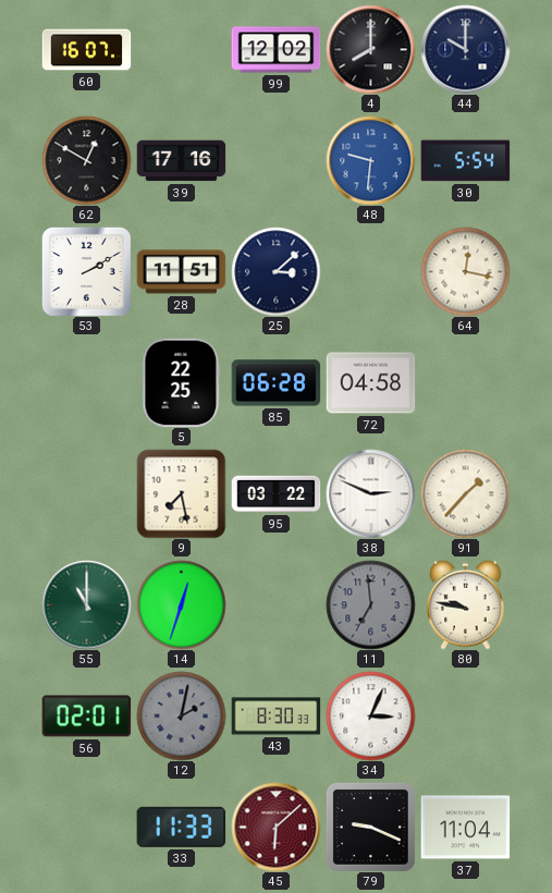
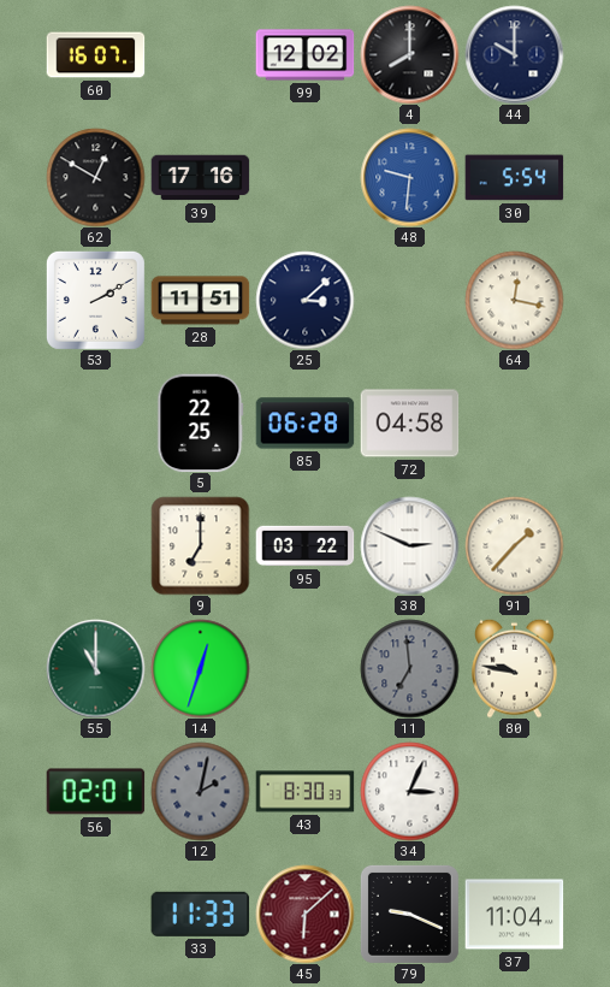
9: 7:28 -> 7:00
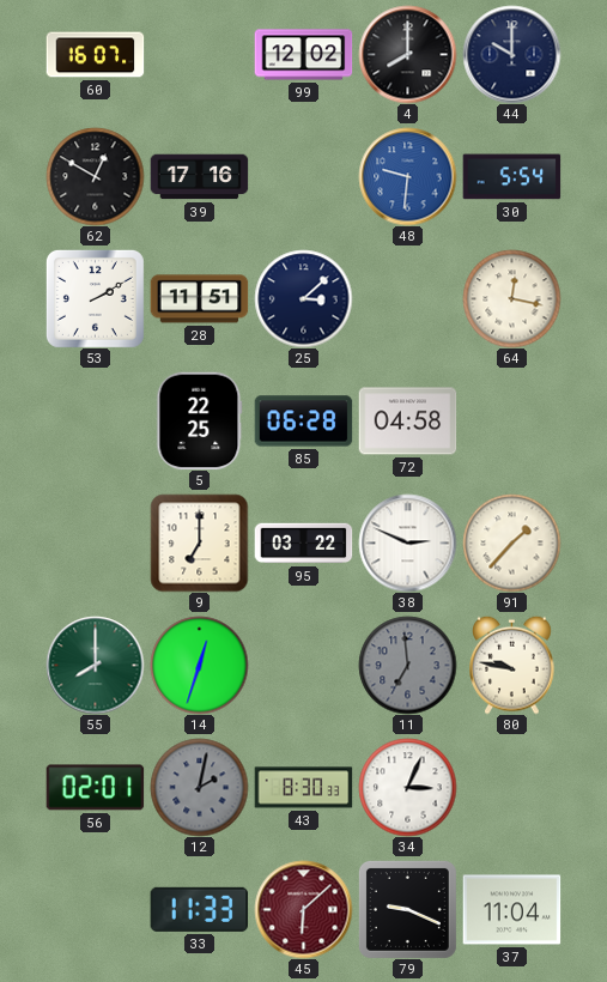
55: 11:00 -> 8:00
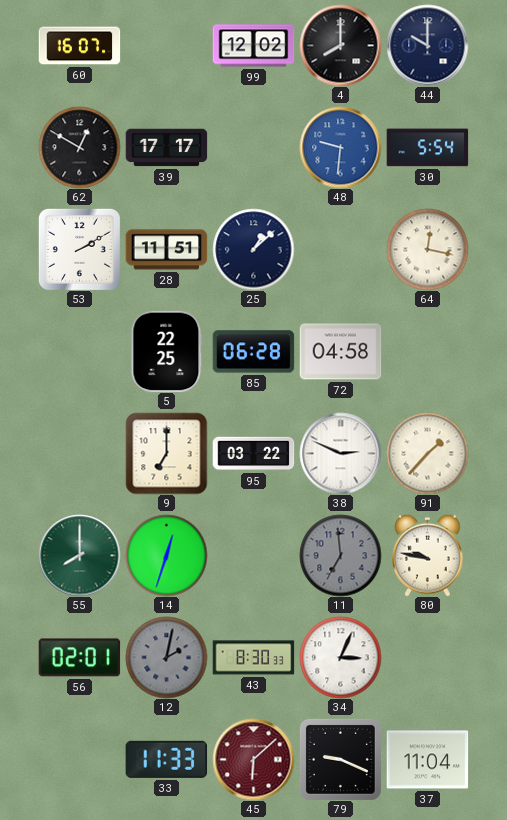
39: 17:16 -> 17:17
25: 3:08 -> 1:08
